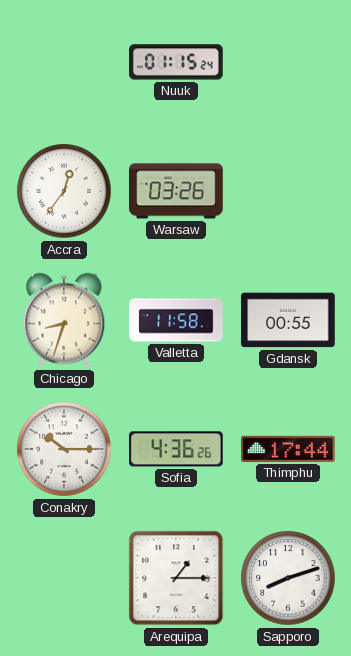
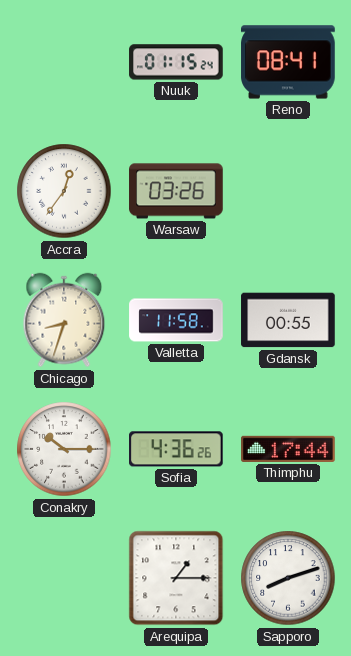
Reno: none -> 08:41
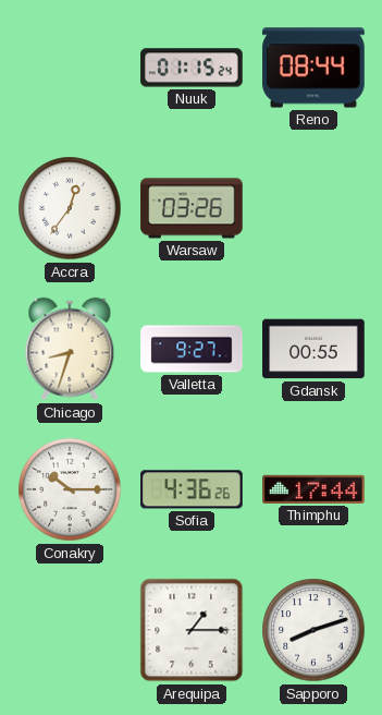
Reno: 08:41 -> 08:44
Valletta: 11:58 -> 9:27
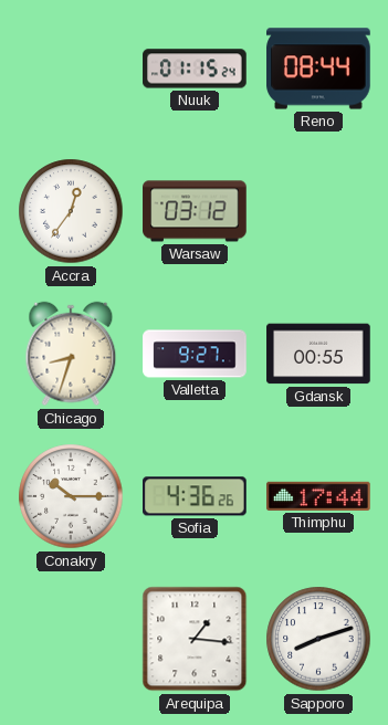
Warsaw: 03:26 -> 03:12
Arequipa: 1:15 -> 1:16
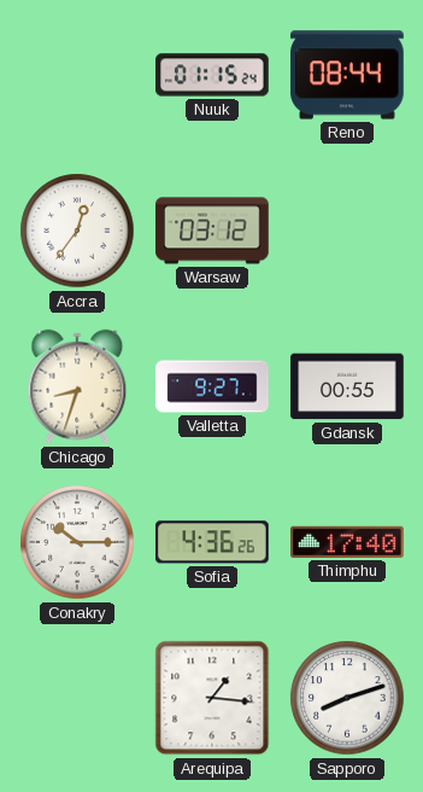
Thimphu: 17:44 -> 17:40
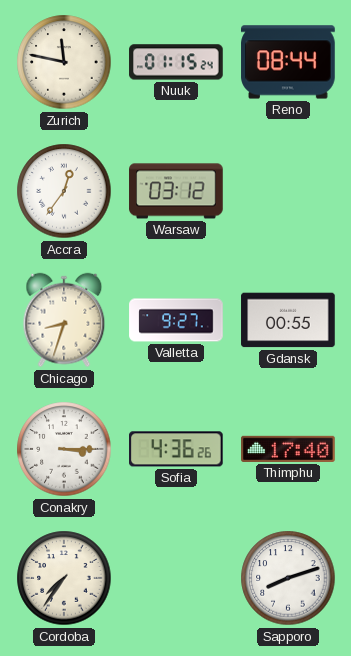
Zurich: none -> 11:47
Conakry: 10:15 -> 3:15
Cordoba: none -> 7:36
Arequipa: 1:16 -> none
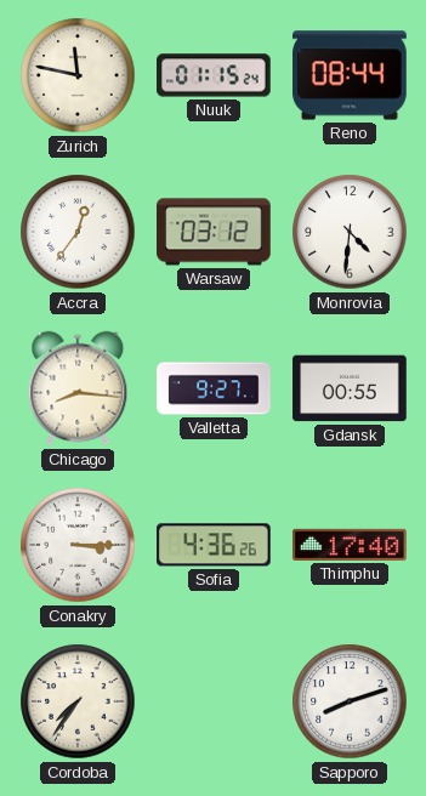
Monrovia: none -> 4:31
Chicago: 8:33 -> 8:16
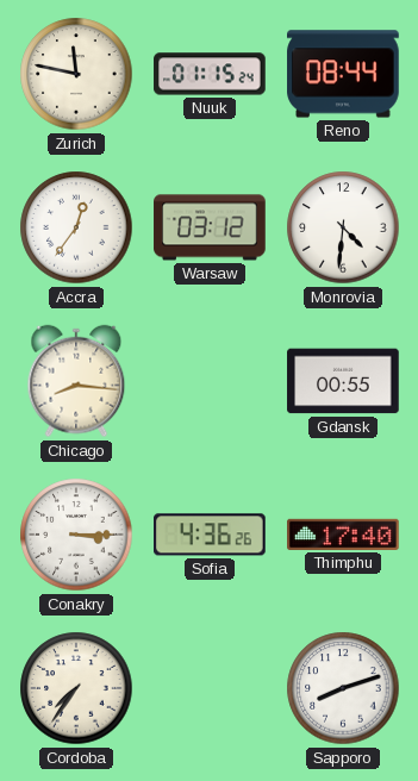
Valletta: 9:27 -> none
